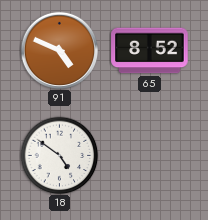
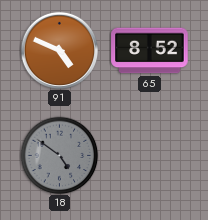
18 dial: white -> grey
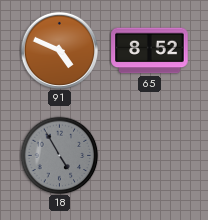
18: 4:51 -> 4:55
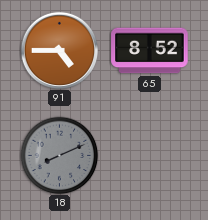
91: 4:49 -> 4:45
18: 4:55 -> 8:11
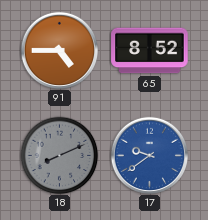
17: none -> 9:39
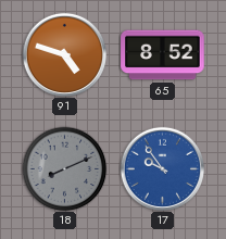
91: 4:45 -> 4:48
17: 9:39 -> 9:54
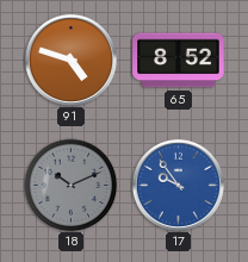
18: 8:11 -> 10:11
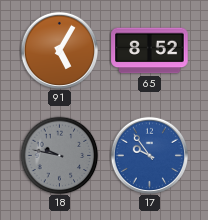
91: 4:48 -> 5:05
18: 10:11 -> 9:47
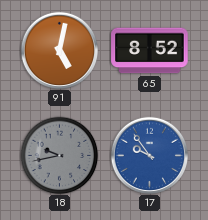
91: 5:05 -> 5:02
18: 9:47 -> 9:43
